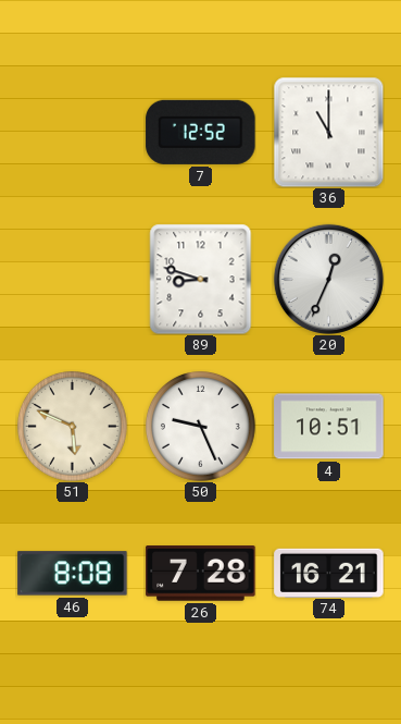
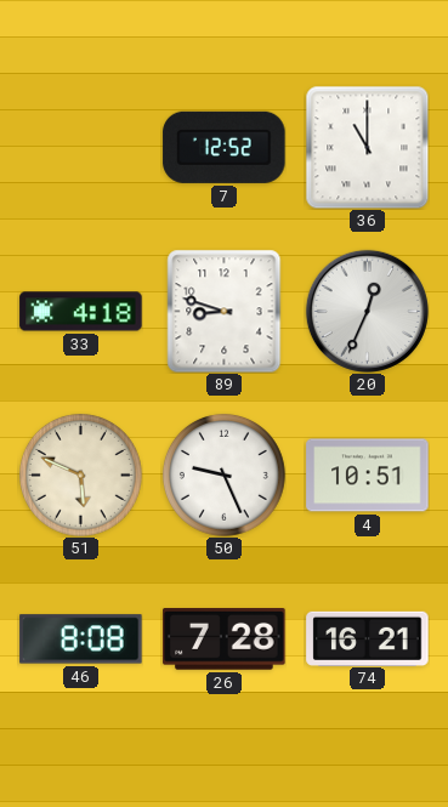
33: none -> 4:18
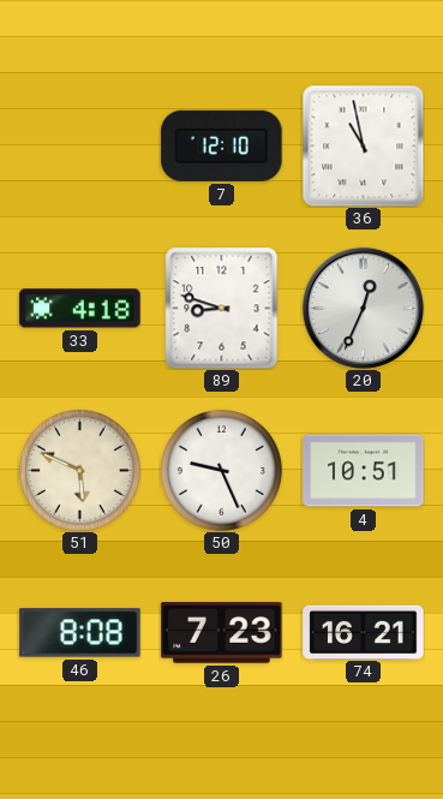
7: 12:52 -> 12:10
36: 11:00 -> 10:58
26: 7:28 -> 7:23
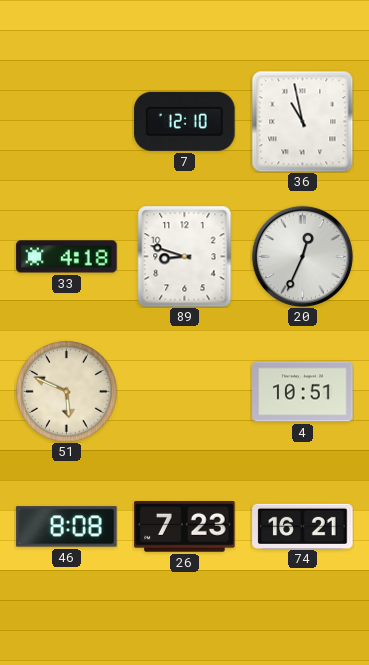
50: 9:26 -> none
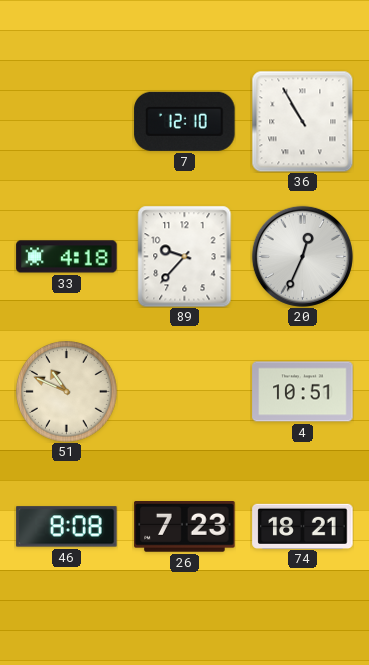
36: 10:58 -> 10:55
89: 8:48 -> 9:37
51: 5:49 -> 10:49
74: 16:21 -> 18:21
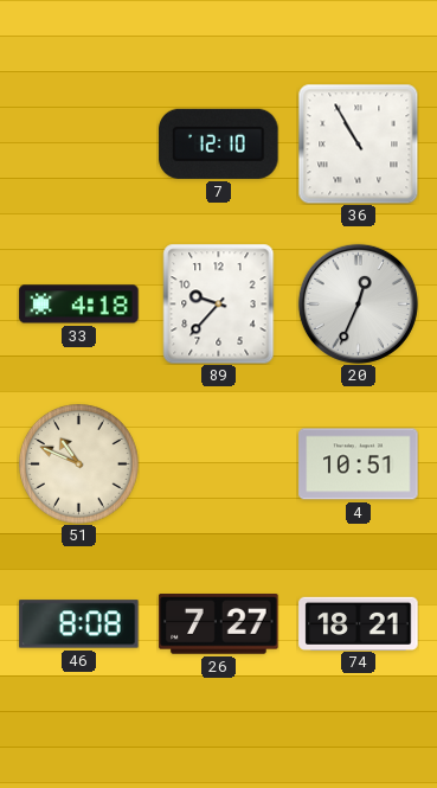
26: 7:23 -> 7:27
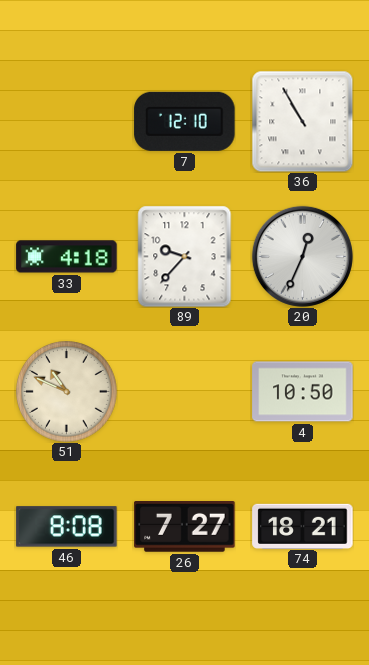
4: 10:51 -> 10:50
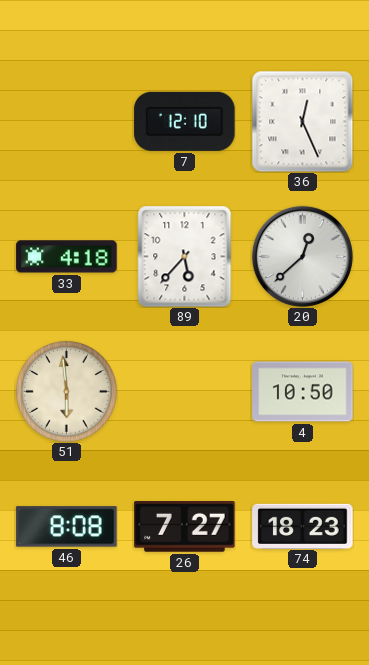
36: 10:55 -> 12:26
89: 9:37 -> 5:37
20: 12:34 -> 12:38
51: 10:49 -> 5:59
74: 18:21 -> 18:23
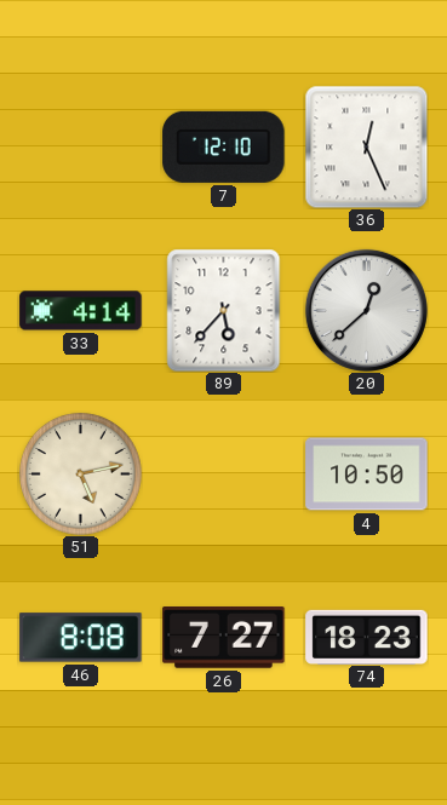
33: 4:18 -> 4:14
51: 5:59 -> 5:13
